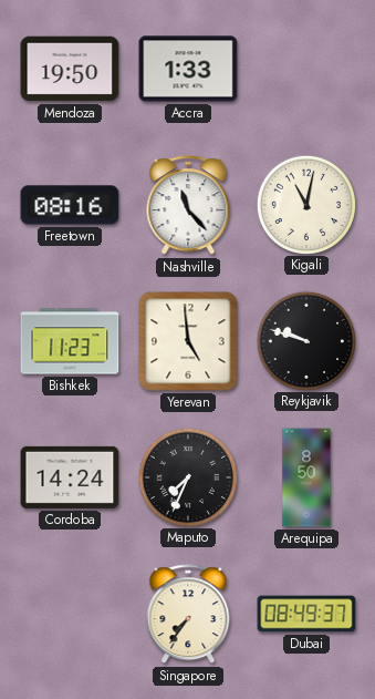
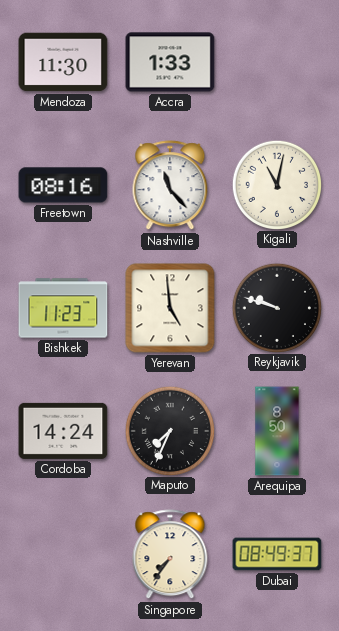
Mendoza: 19:50 -> 11:30
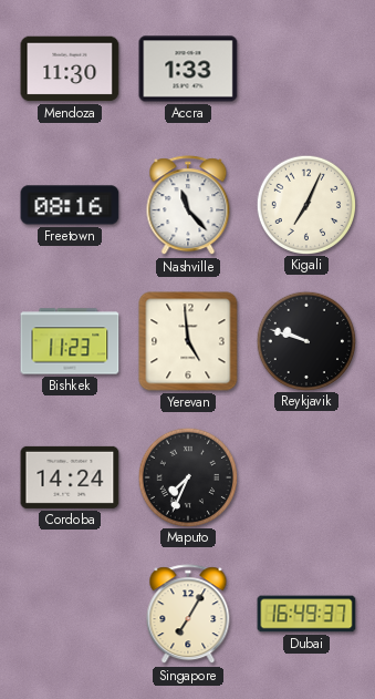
Kigali: 11:02 -> 7:04
Arequipa: 8:50 -> none
Singapore: 7:36 -> 7:05
Dubai: 08:49 -> 16:49
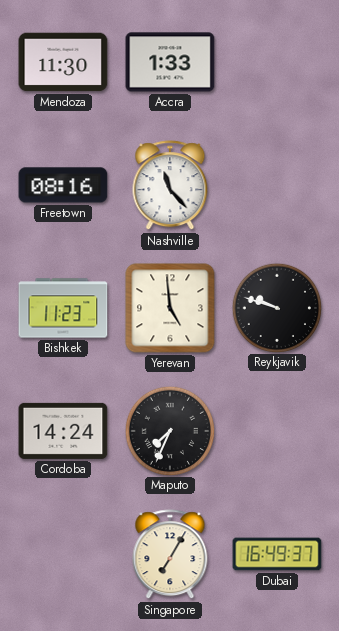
Kigali: 7:04 -> none
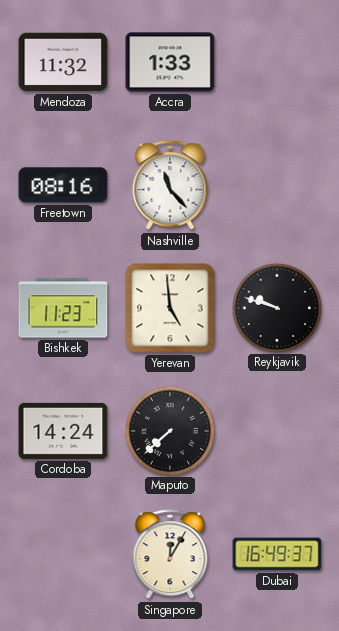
Mendoza: 11:30 -> 11:32
Maputo: 7:34 -> 7:38
Singapore: 7:05 -> 12:05
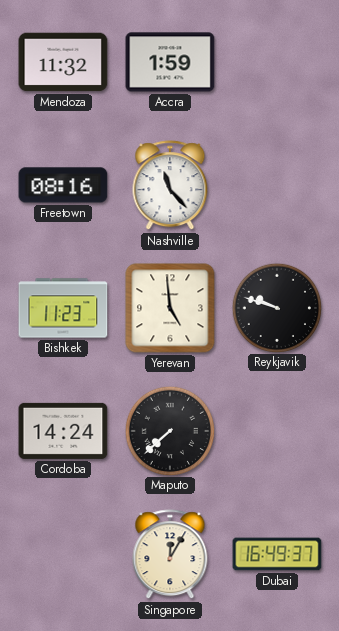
Accra: 1:33 -> 1:59
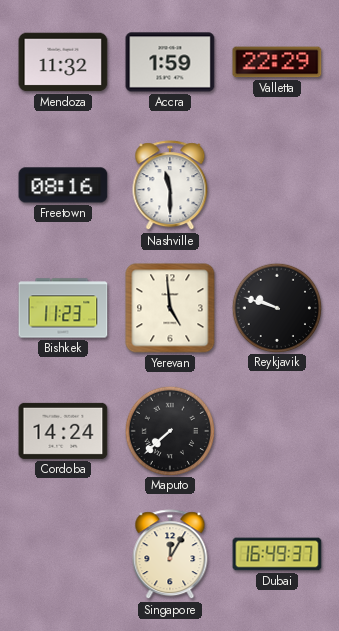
Valletta: none -> 22:29
Nashville: 11:23 -> 11:30
